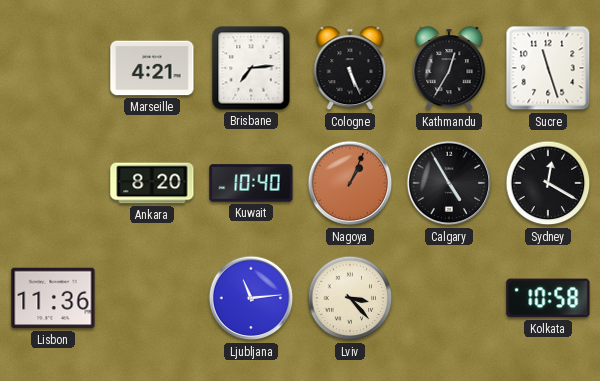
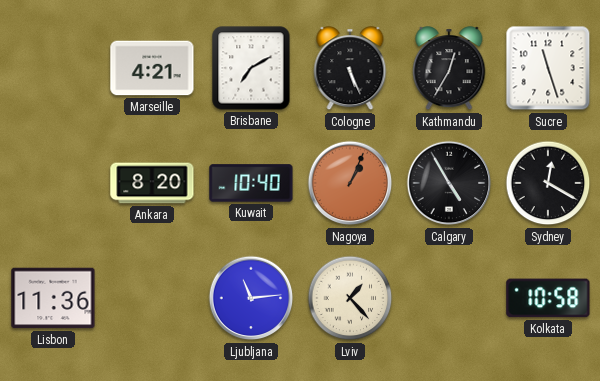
Brisbane: 7:14 -> 7:10
Lviv: 3:23 -> 1:23
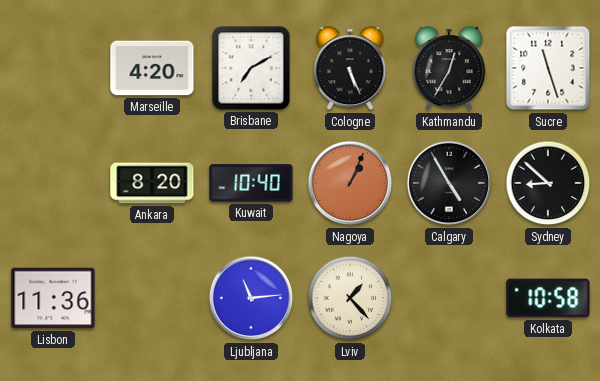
Marseille: 4:21 -> 4:20
Sydney: 12:20 -> 8:52
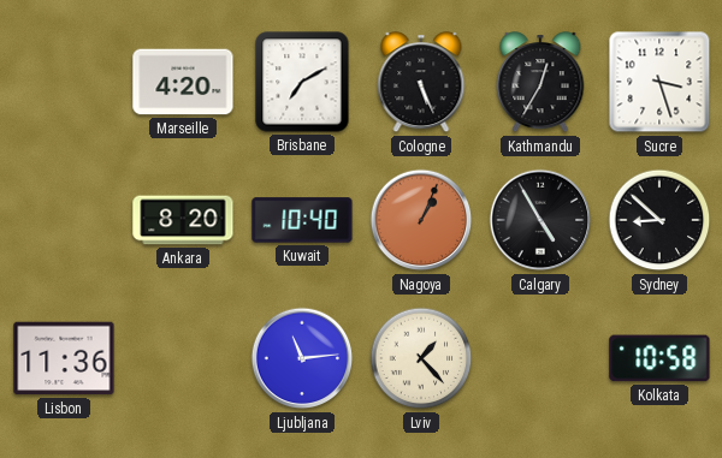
Sucre: 11:27 -> 3:27
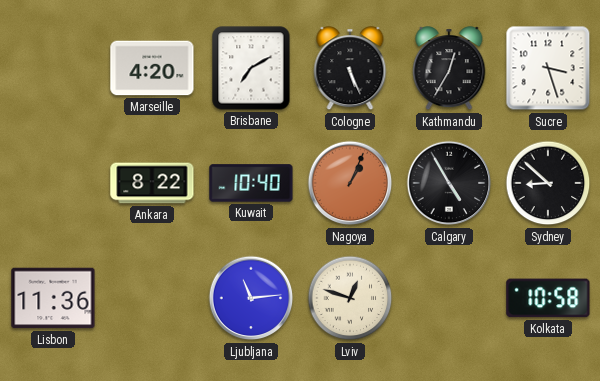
Ankara: 8:20 -> 8:22
Lviv: 1:23 -> 12:48
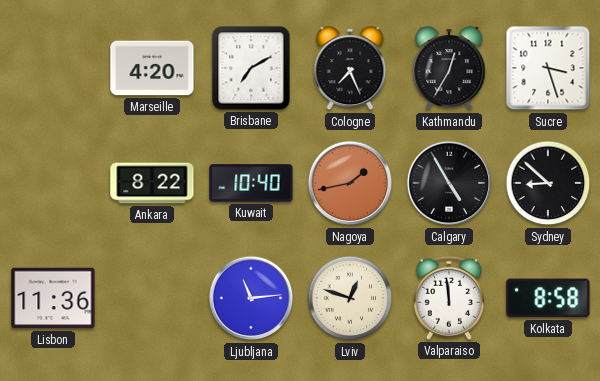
Cologne: 5:26 -> 7:26
Nagoya: 1:04 -> 1:43
Valparaiso: none -> 11:59
Kolkata: 10:58 -> 8:58
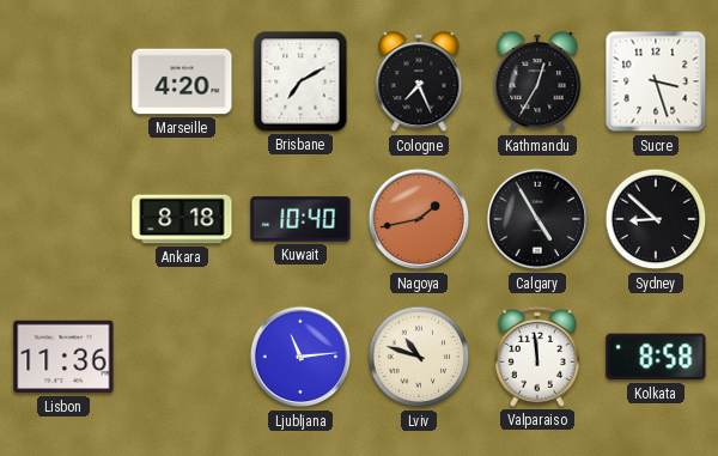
Ankara: 8:22 -> 8:18
Lviv: 12:48 -> 10:48
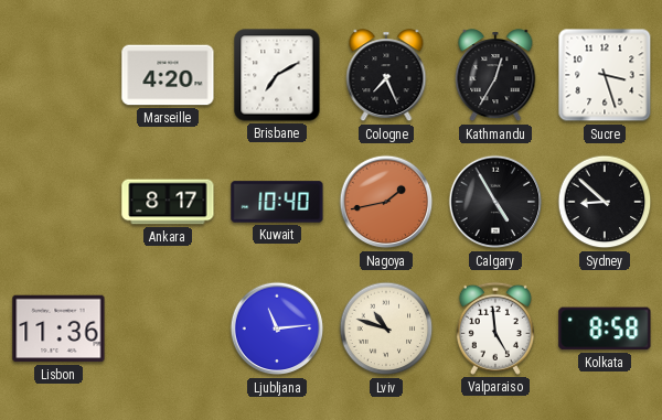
Ankara: 8:18 -> 8:17
Valparaiso: 11:59 -> 4:59
